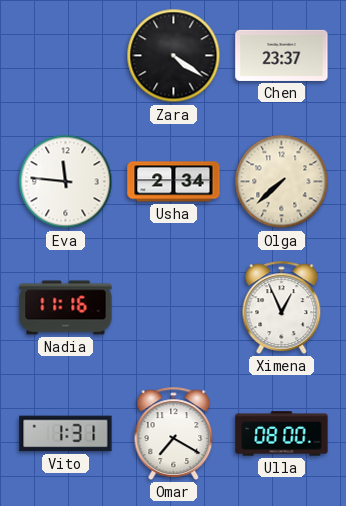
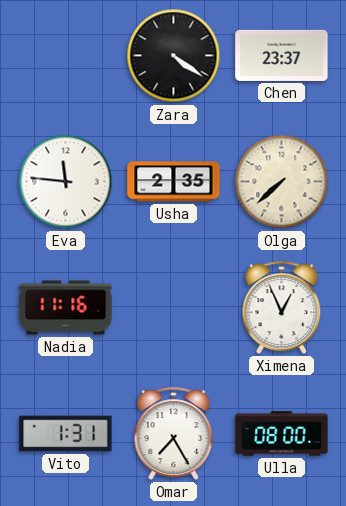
Usha: 2:34 -> 2:35
Omar: 7:20 -> 7:25
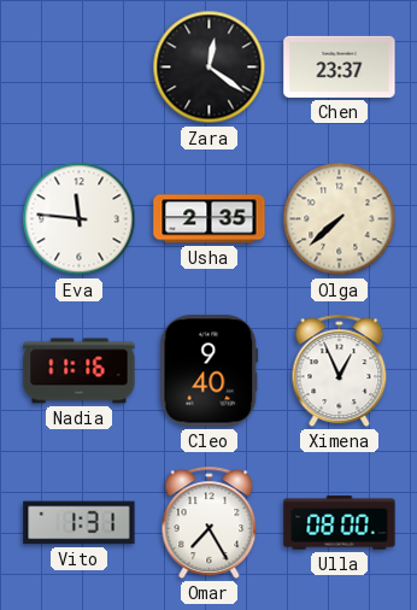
Zara: 4:21 -> 12:21
Cleo: none -> 9:40
